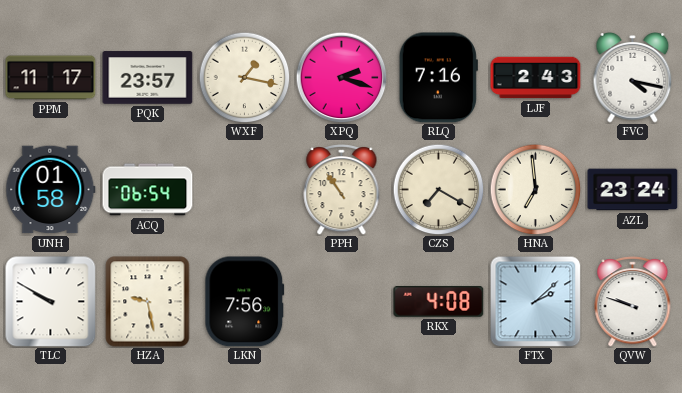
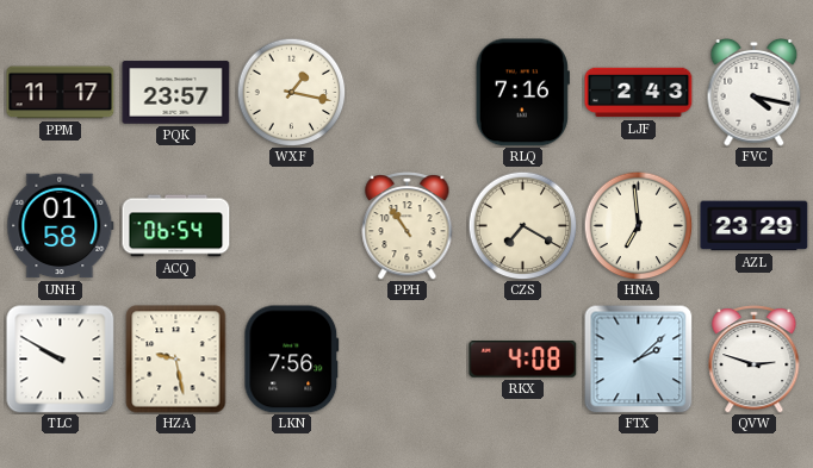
XPQ: 2:18 -> none
AZL: 23:24 -> 23:29
QVW: 9:48 -> 2:48
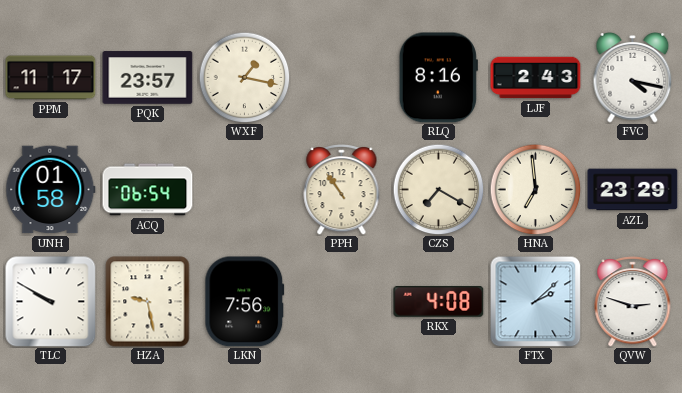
RLQ: 7:16 -> 8:16
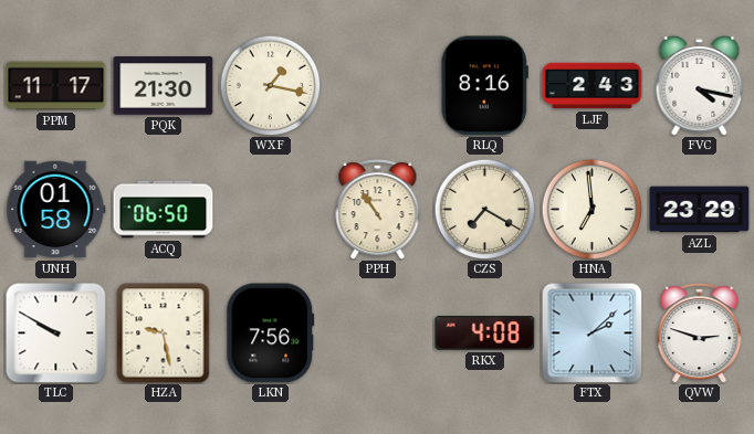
PQK: 23:57 -> 21:30
ACQ: 06:54 -> 06:50
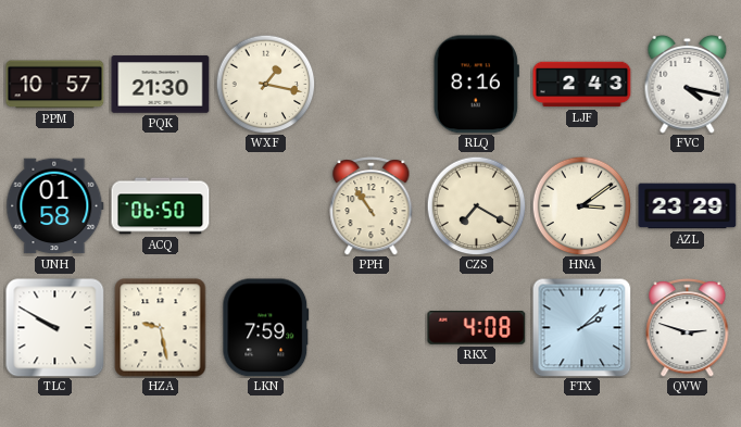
PPM: 11:17 -> 10:57
HNA: 6:59 -> 3:09
LKN: 7:56 -> 7:59
